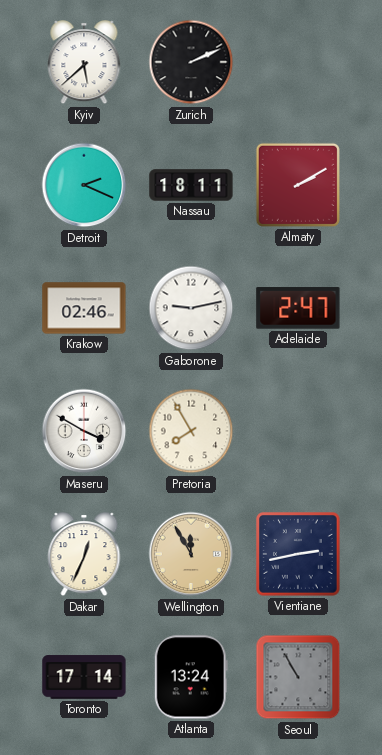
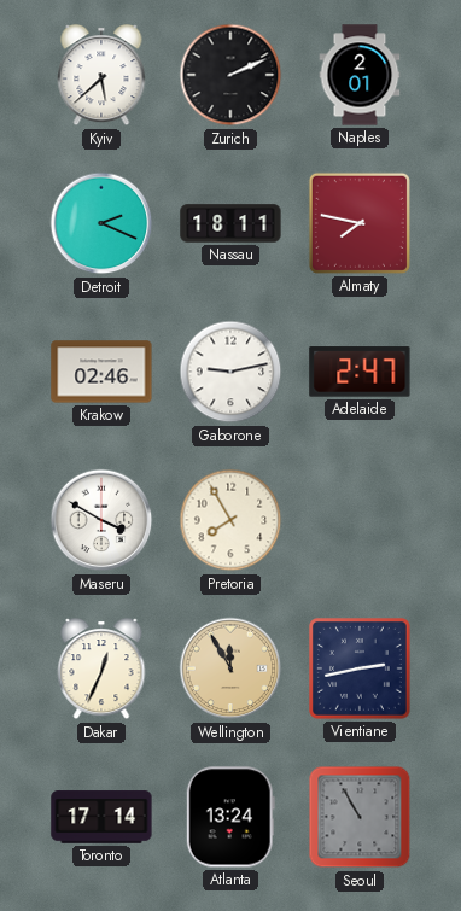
Naples: none -> 2:01
Almaty: 2:10 -> 7:47
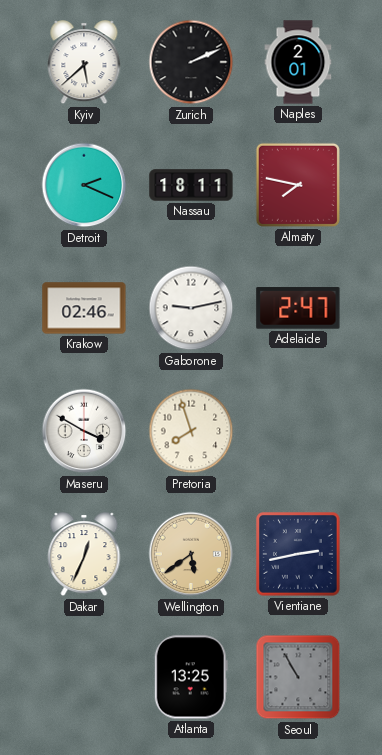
Pretoria: 7:55 -> 7:57
Wellington: 11:55 -> 5:39
Toronto: 17:14 -> none
Atlanta: 13:24 -> 13:25
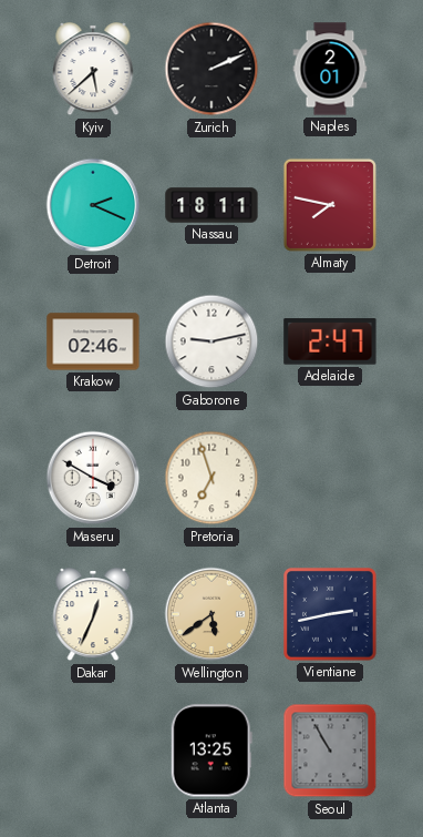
Pretoria: 7:57 -> 6:57
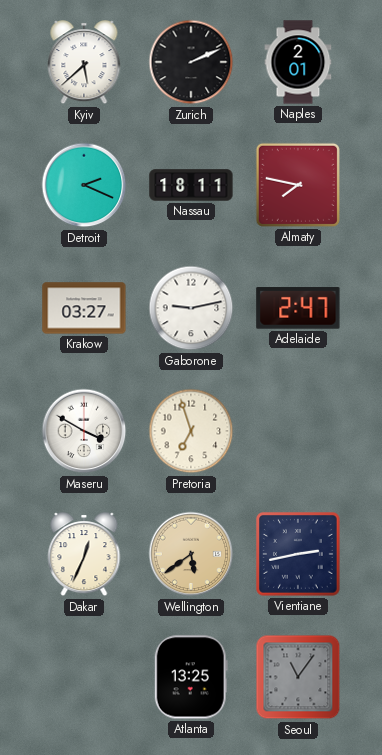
Krakow: 02:46 -> 03:27
Seoul: 10:55 -> 11:06
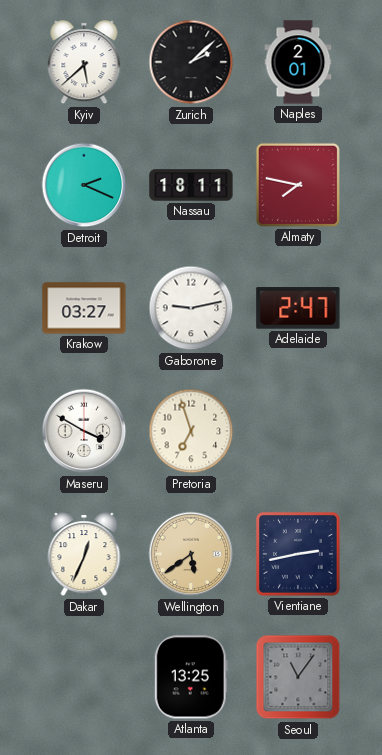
Zurich: 2:11 -> 2:08
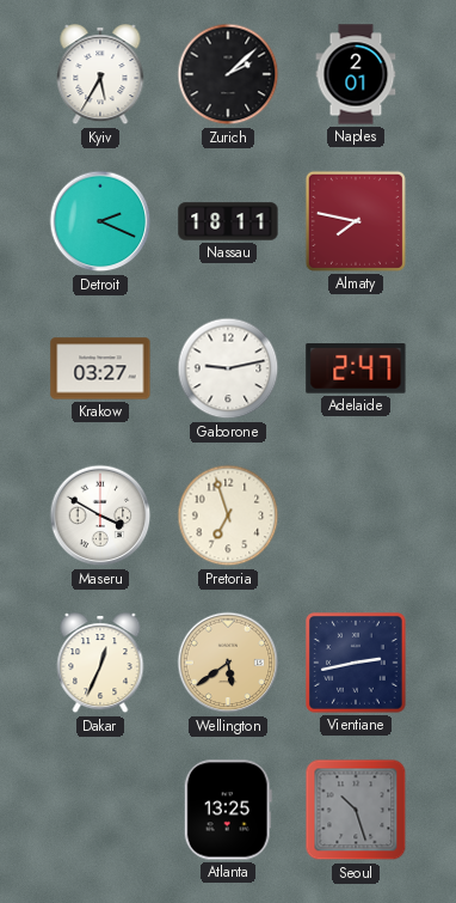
Kyiv: 5:38 -> 5:35
Seoul: 11:06 -> 10:27
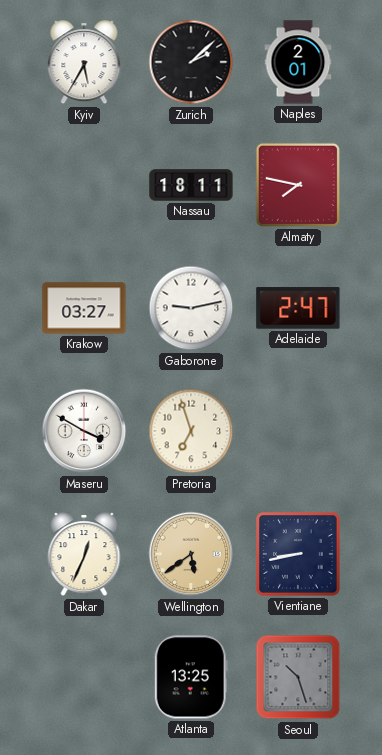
Detroit: 2:19 -> none
Vientiane: 2:43 -> 8:43
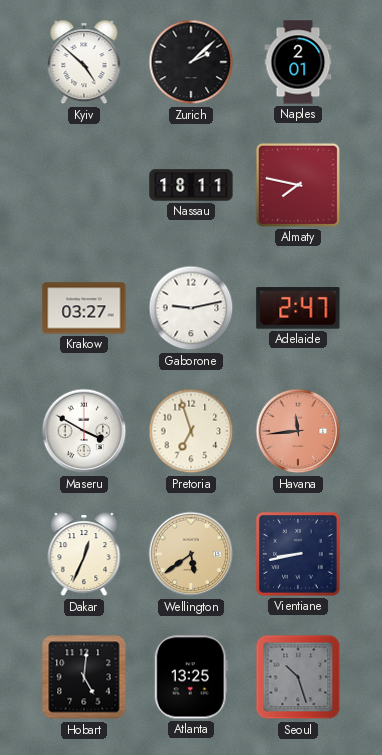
Kyiv: 5:35 -> 4:52
Havana: none -> 11:44
Hobart: none -> 5:01
